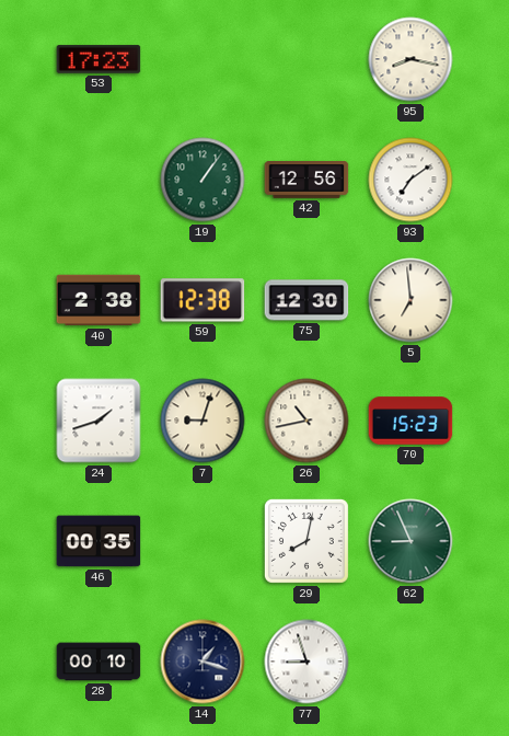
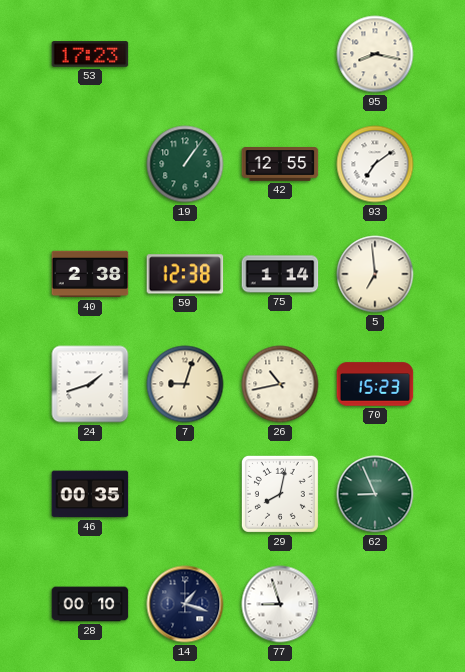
42: 12:56 -> 12:55
75: 12:30 -> 1:14
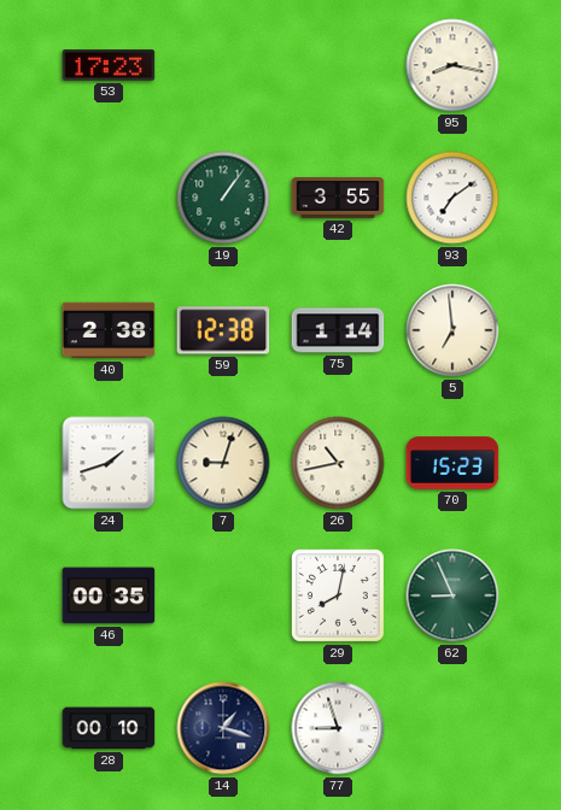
42: 12:55 -> 3:55
